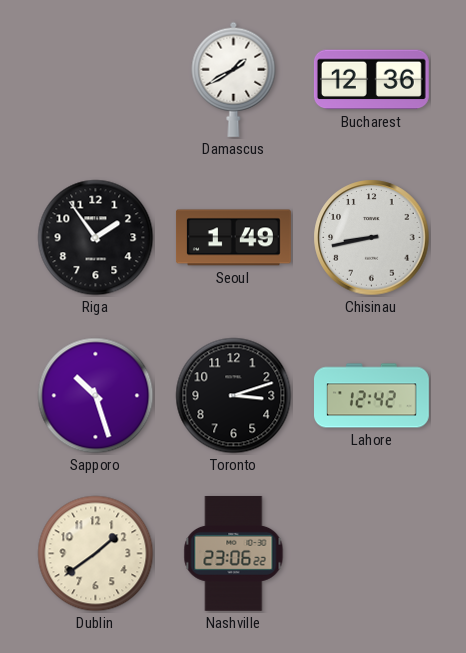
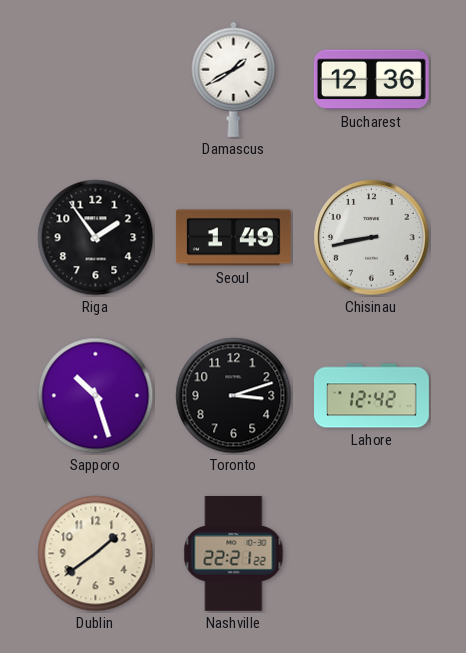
Nashville: 23:06 -> 22:21
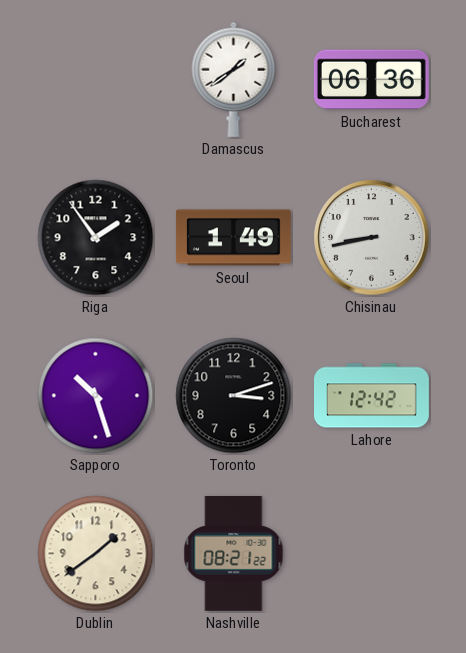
Damascus: 1:40 -> 1:39
Bucharest: 12:36 -> 06:36
Nashville: 22:21 -> 08:21
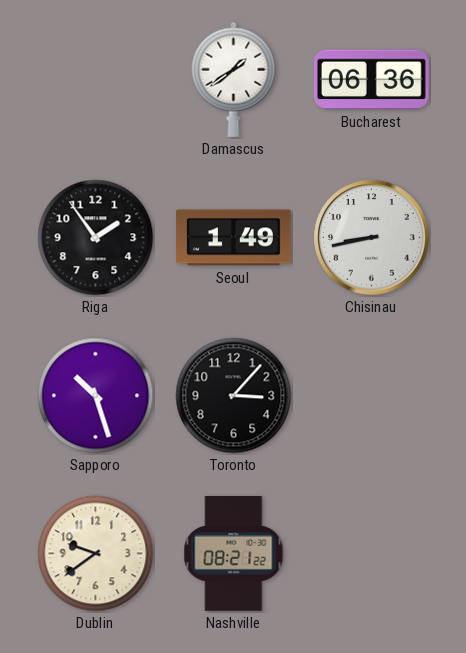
Toronto: 3:12 -> 3:07
Lahore: 12:42 -> none
Dublin: 1:39 -> 9:39
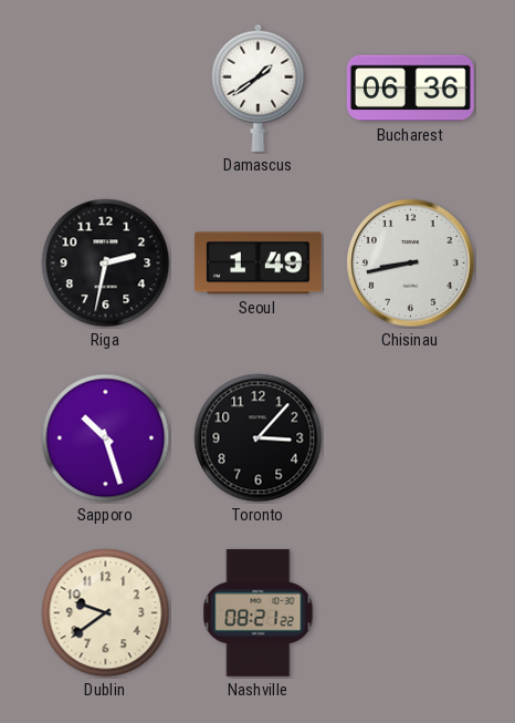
Riga: 1:54 -> 2:32
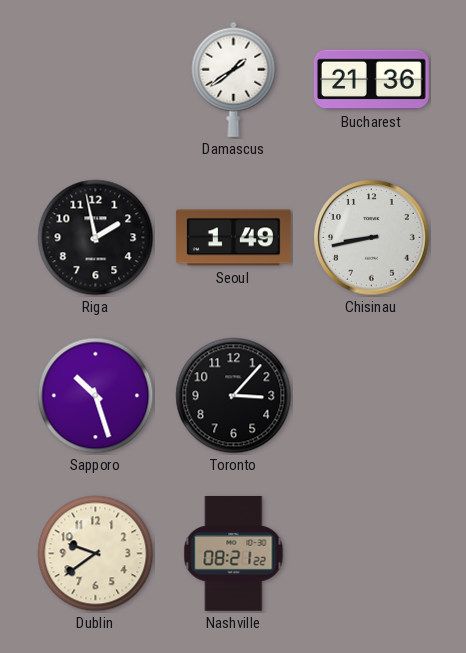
Bucharest: 06:36 -> 21:36
Riga: 2:32 -> 1:58
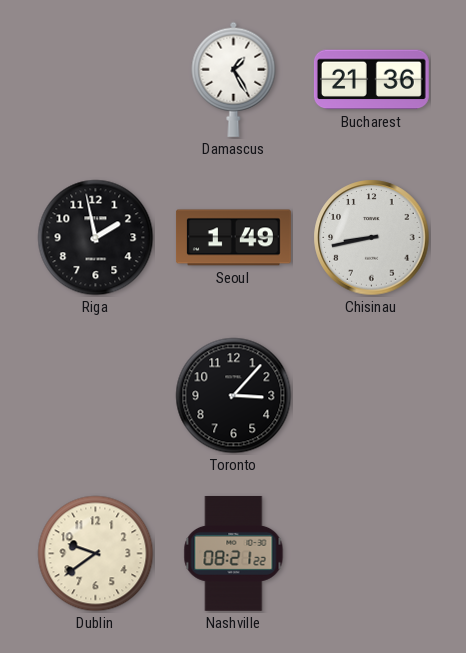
Damascus: 1:39 -> 1:25
Sapporo: 10:27 -> none
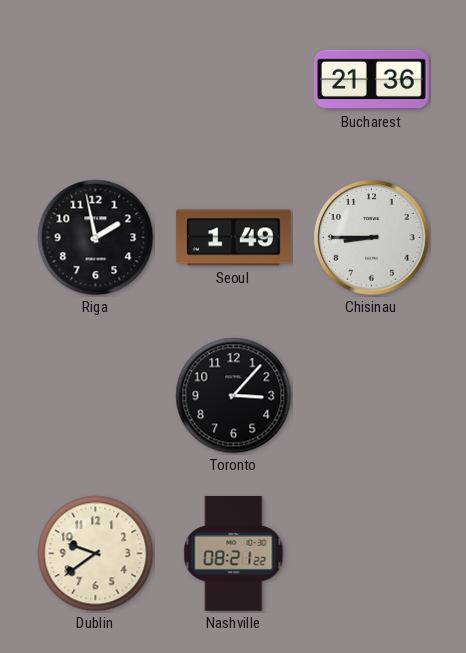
Damascus: 1:25 -> none
Chisinau: 8:43 -> 8:45
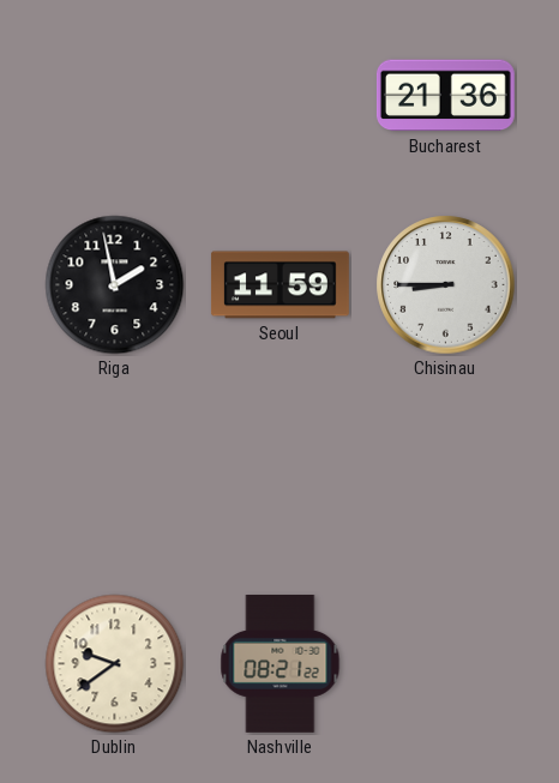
Seoul: 1:49 -> 11:59
Toronto: 3:07 -> none
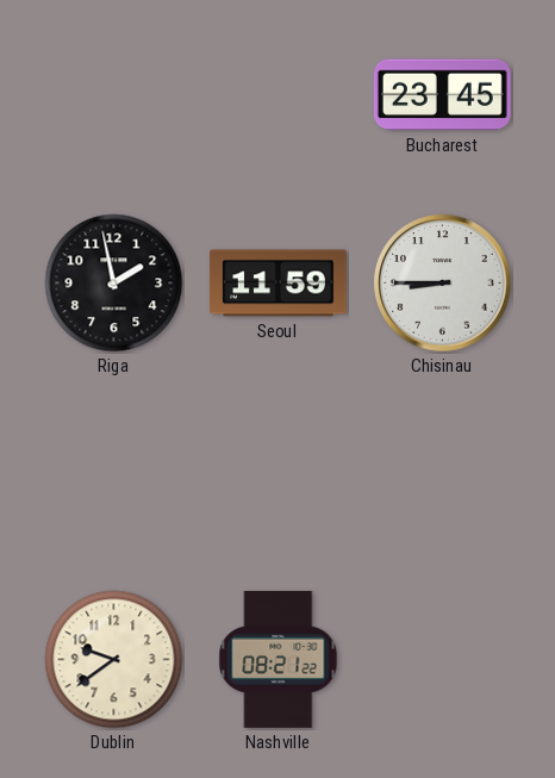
Bucharest: 21:36 -> 23:45
